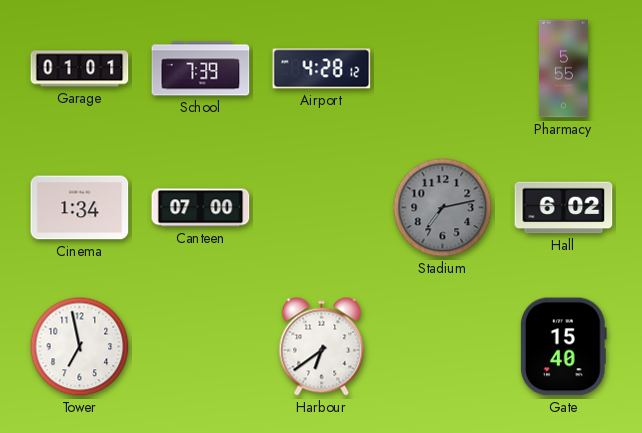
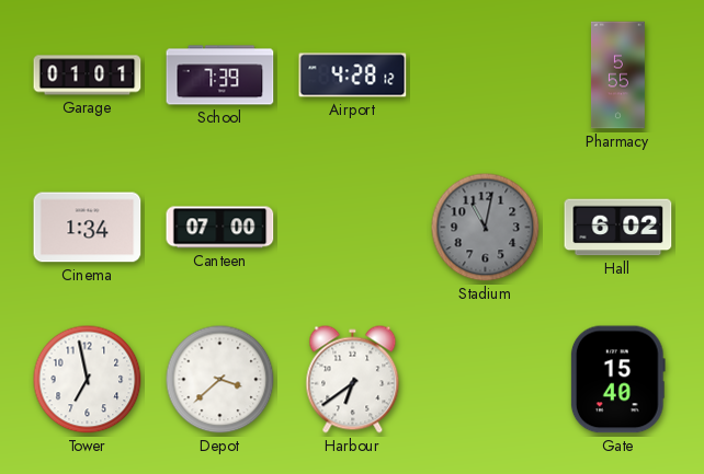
Stadium: 7:13 -> 11:02
Depot: none -> 3:38
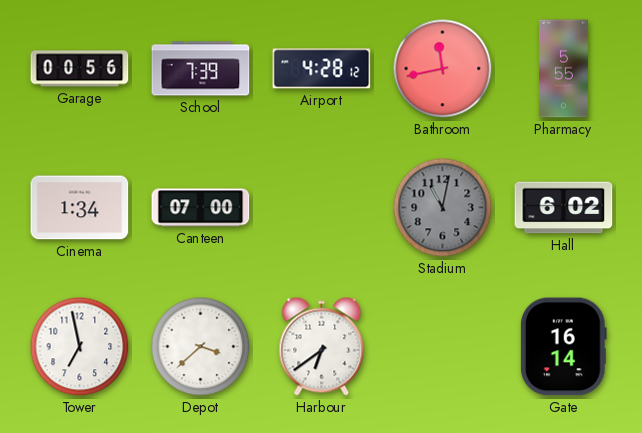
Garage: 01:01 -> 00:56
Bathroom: none -> 11:43
Gate: 15:40 -> 16:14
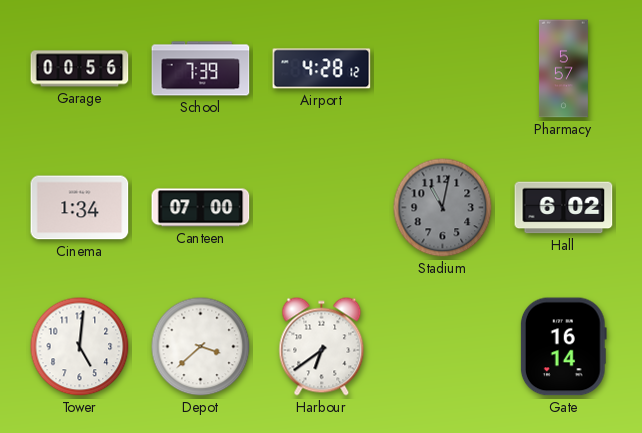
Bathroom: 11:43 -> none
Pharmacy: 5:55 -> 5:57
Tower: 6:58 -> 5:01
